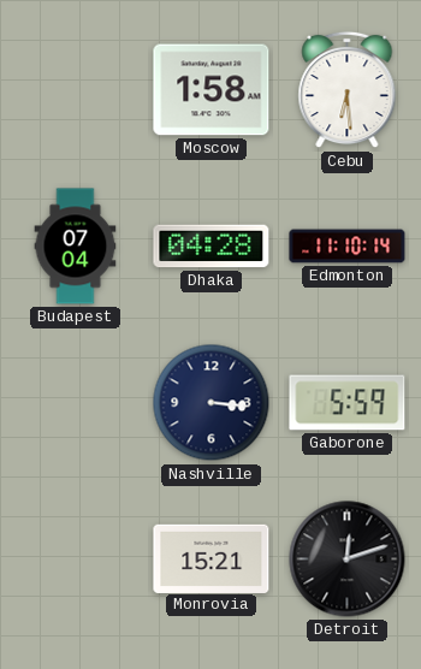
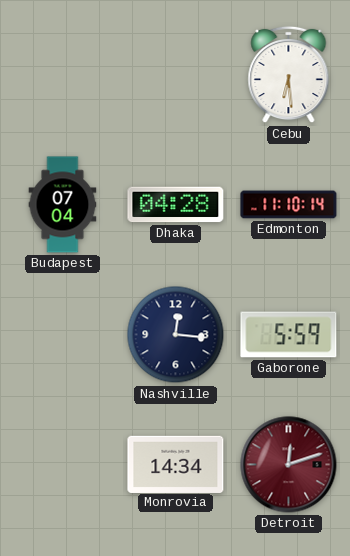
Moscow: 1:58 -> none
Nashville: 3:16 -> 12:16
Monrovia: 15:21 -> 14:34
Detroit dial: black -> burgundy
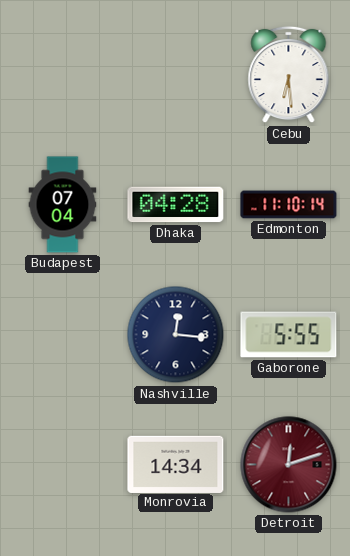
Gaborone: 5:59 -> 5:55
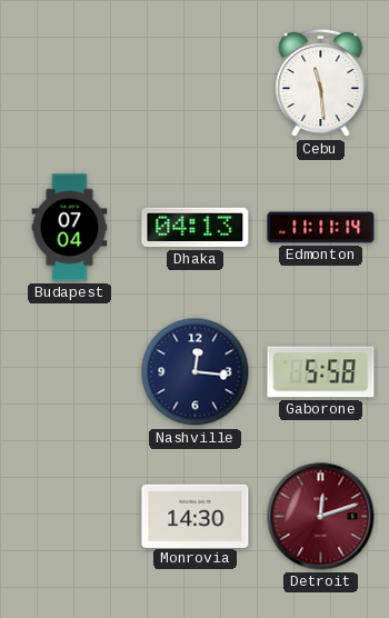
Cebu: 6:29 -> 11:29
Dhaka: 04:28 -> 04:13
Edmonton: 11:10 -> 11:11
Gaborone: 5:55 -> 5:58
Monrovia: 14:34 -> 14:30
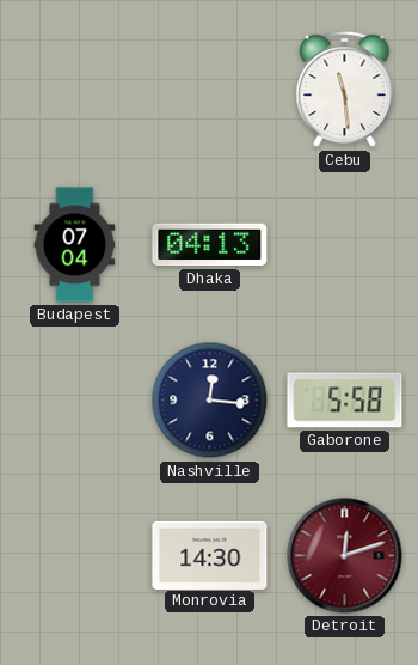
Edmonton: 11:11 -> none
